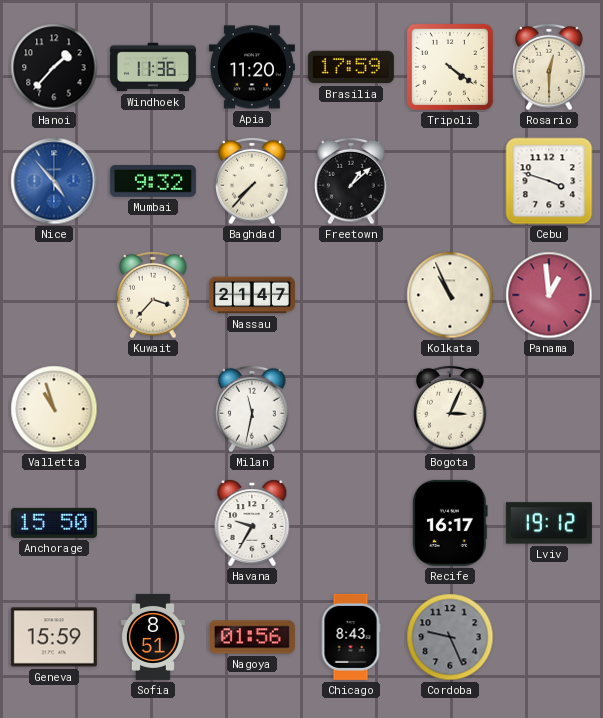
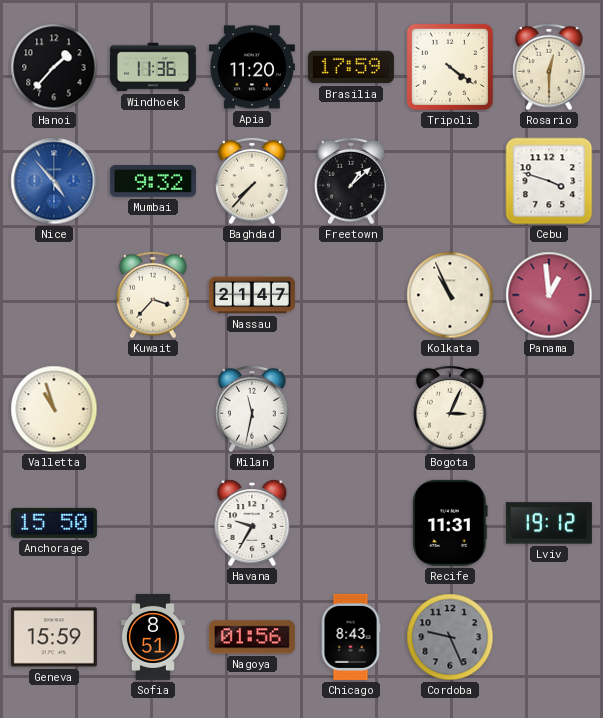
Recife: 16:17 -> 11:31
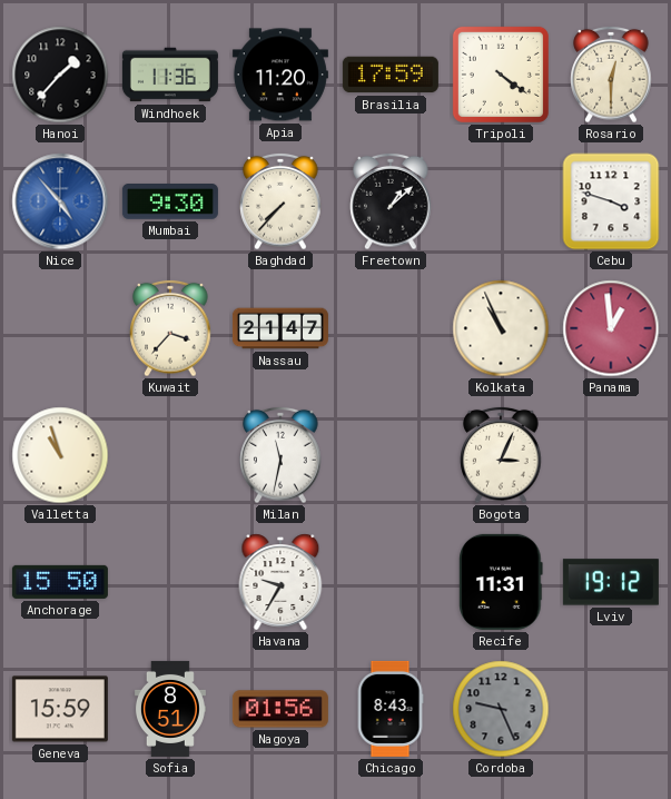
Mumbai: 9:32 -> 9:30
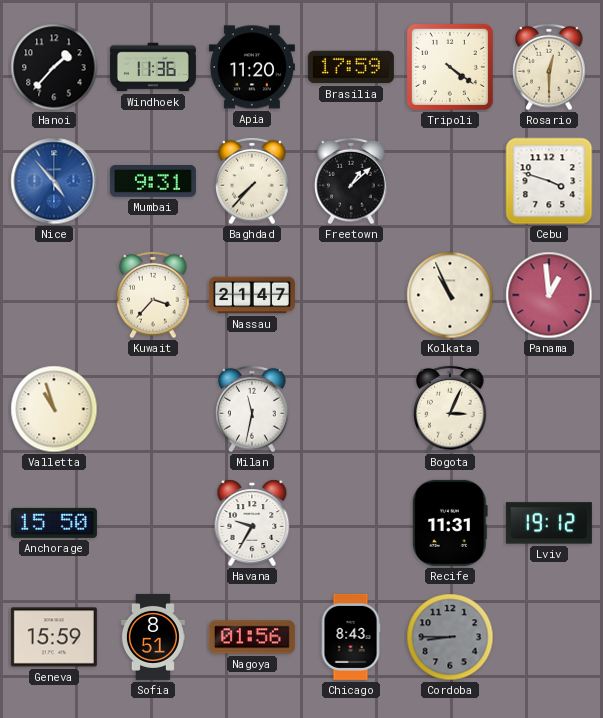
Mumbai: 9:30 -> 9:31
Cordoba: 9:26 -> 8:45
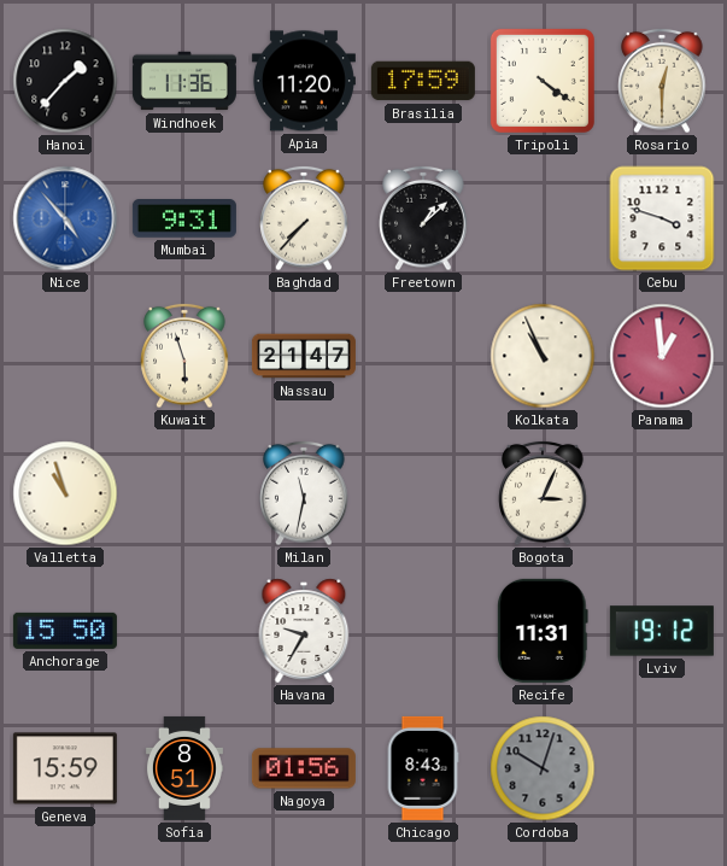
Kuwait: 3:37 -> 5:57
Cordoba: 8:45 -> 10:03
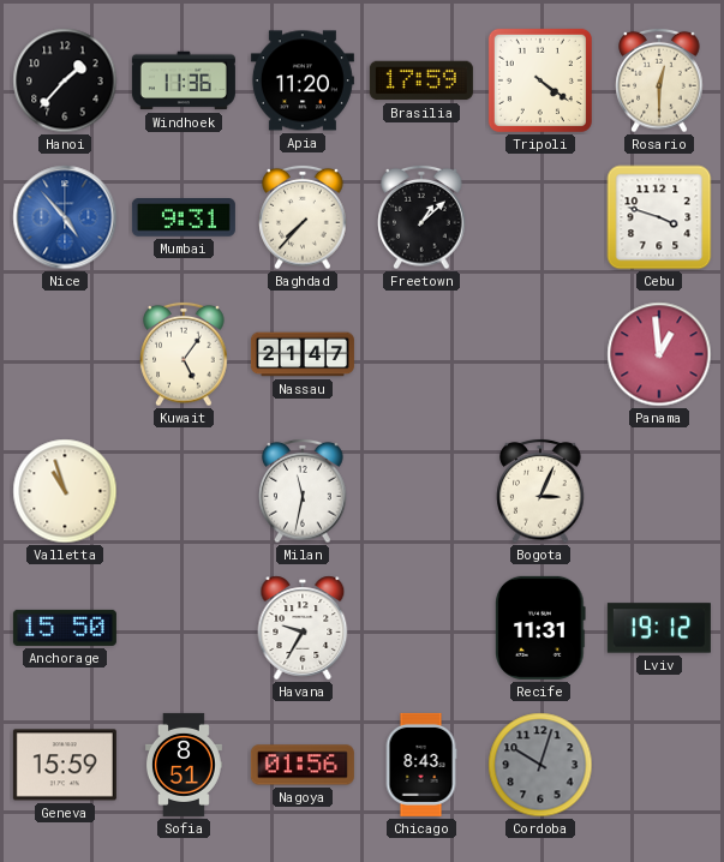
Kuwait: 5:57 -> 5:06
Kolkata: 10:56 -> none
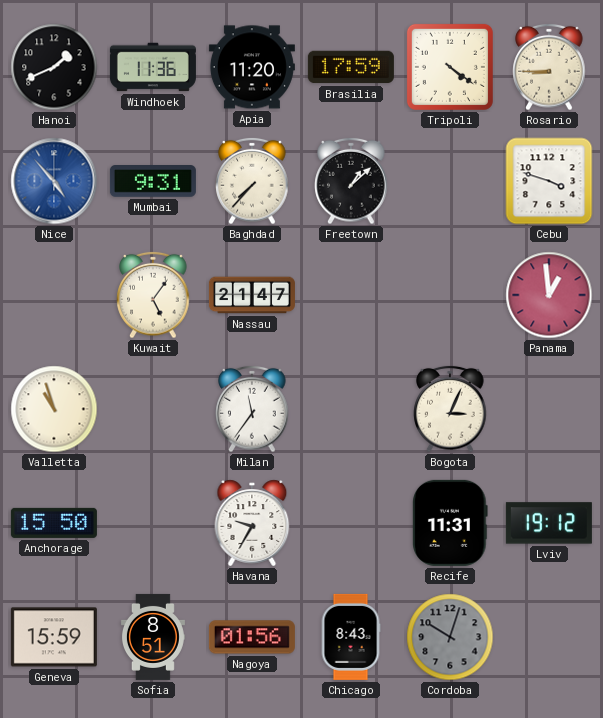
Hanoi: 1:37 -> 1:41
Rosario: 12:30 -> 8:45
Milan: 11:32 -> 11:36
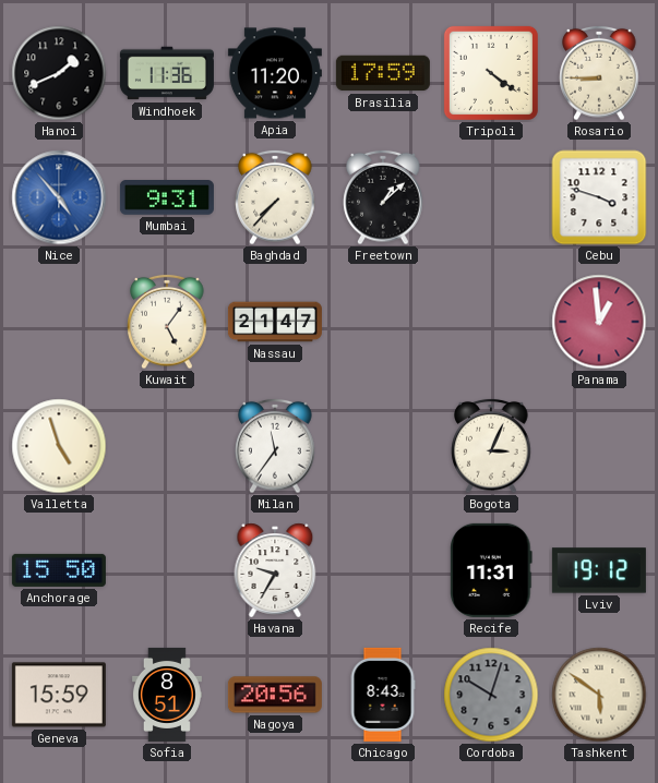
Valletta: 10:57 -> 4:57
Nagoya: 01:56 -> 20:56
Tashkent: none -> 5:51
